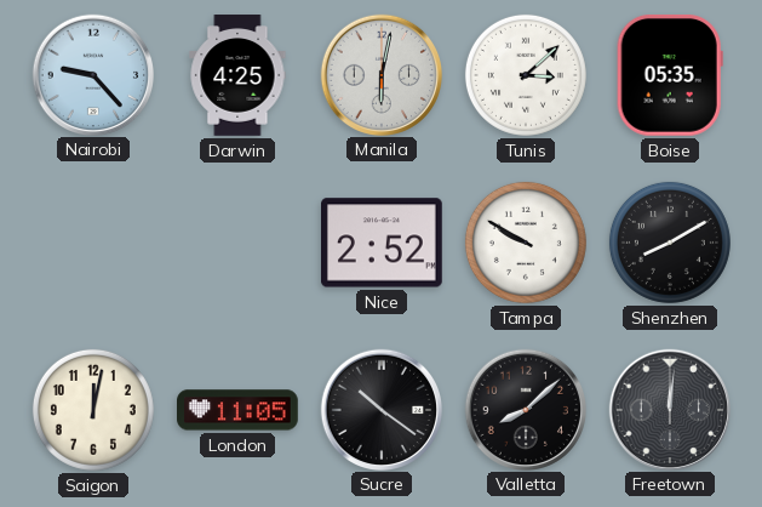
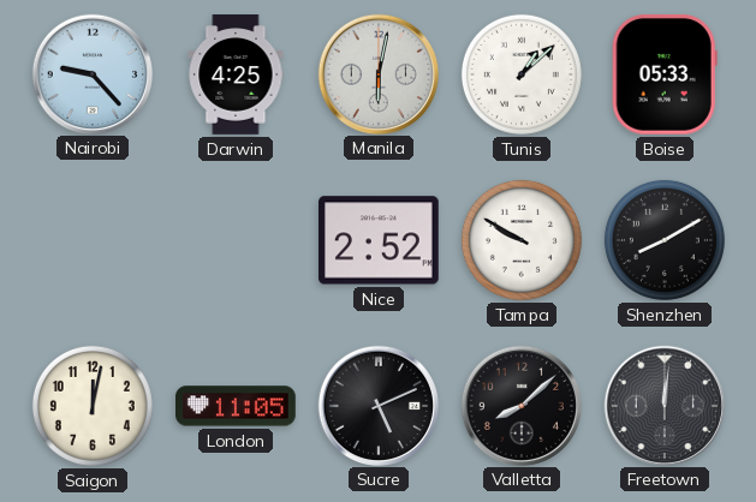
Tunis: 3:08 -> 1:08
Boise: 05:35 -> 05:33
Sucre: 10:21 -> 5:11
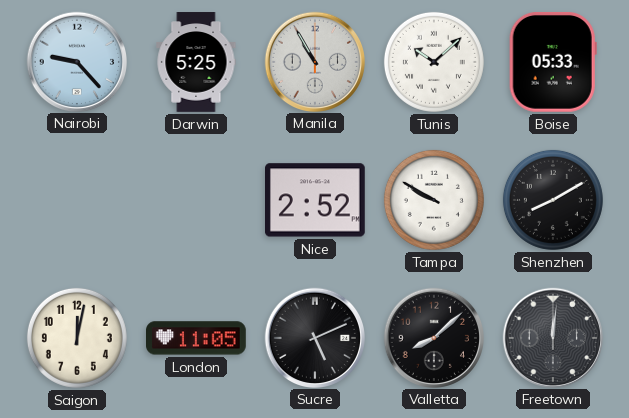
Darwin: 4:25 -> 5:25
Manila: 6:02 -> 10:55
Tunis: 1:08 -> 10:08
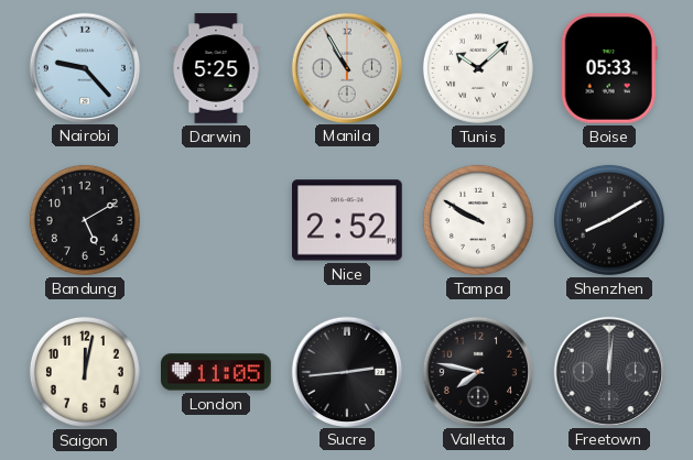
Bandung: none -> 5:10
Sucre: 5:11 -> 2:44
Valletta: 8:08 -> 7:47
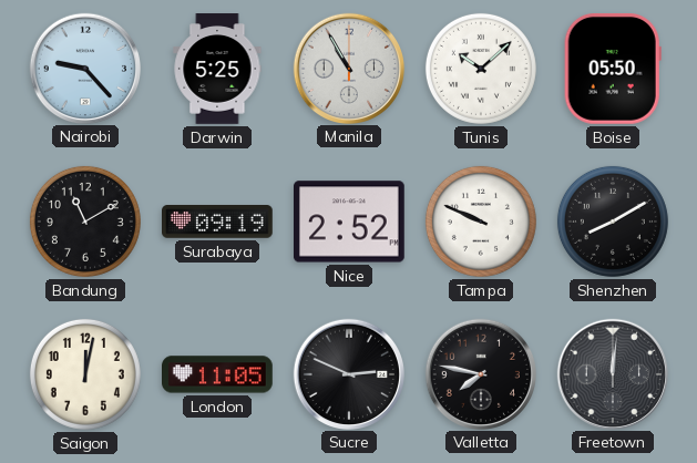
Boise: 05:33 -> 05:50
Bandung: 5:10 -> 11:10
Surabaya: none -> 09:19
Tampa: 9:50 -> 9:49
Sucre: 2:44 -> 2:49
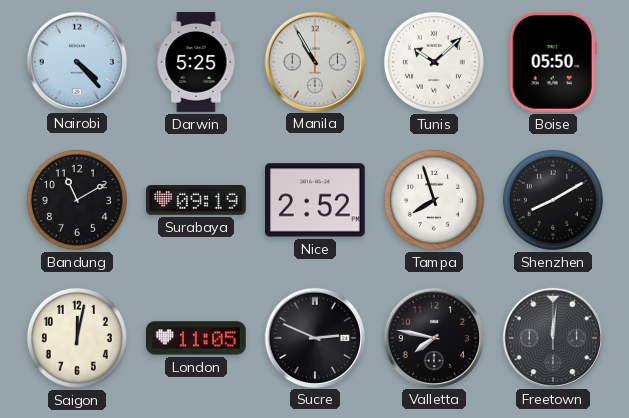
Nairobi: 9:23 -> 4:23
Tampa: 9:49 -> 7:57
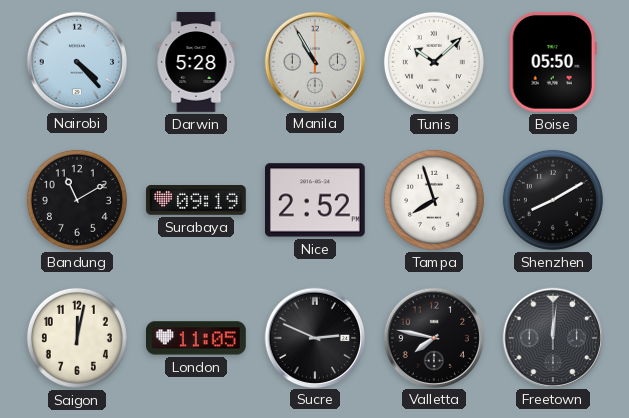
Darwin: 5:25 -> 5:28
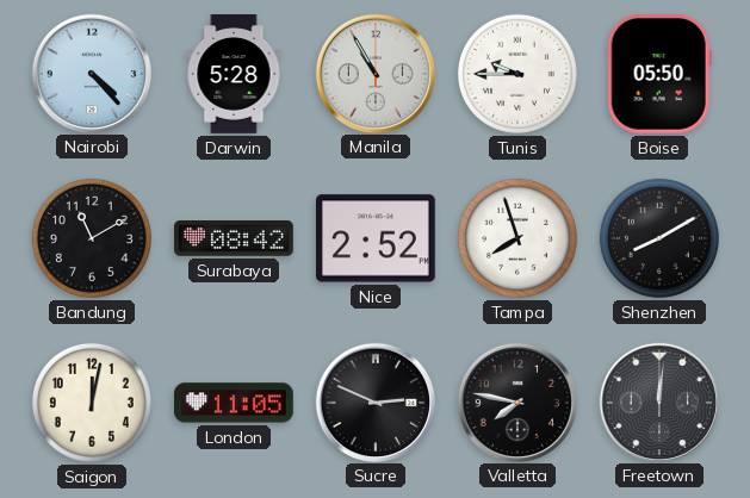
Tunis: 10:08 -> 9:45
Surabaya: 09:19 -> 08:42
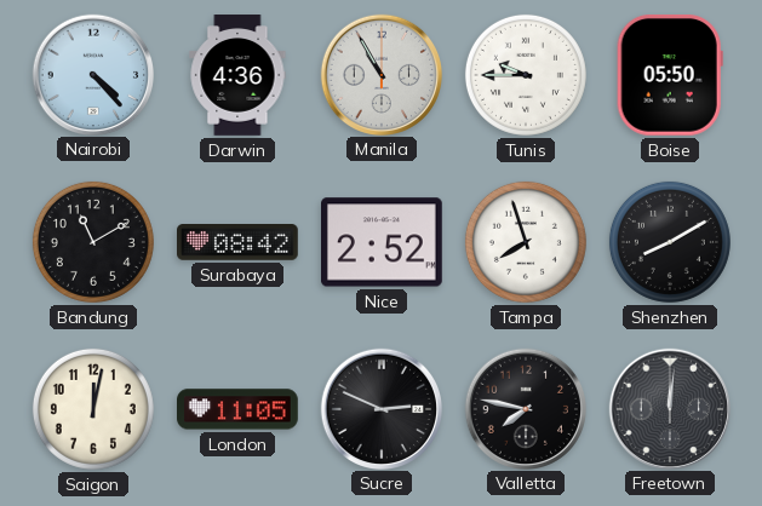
Darwin: 5:28 -> 4:36
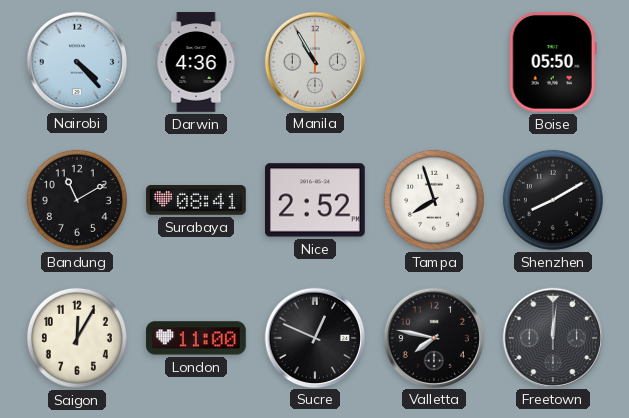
Tunis: 9:45 -> none
Surabaya: 08:42 -> 08:41
Saigon: 12:02 -> 12:05
London: 11:05 -> 11:00
Sucre: 2:49 -> 12:49
